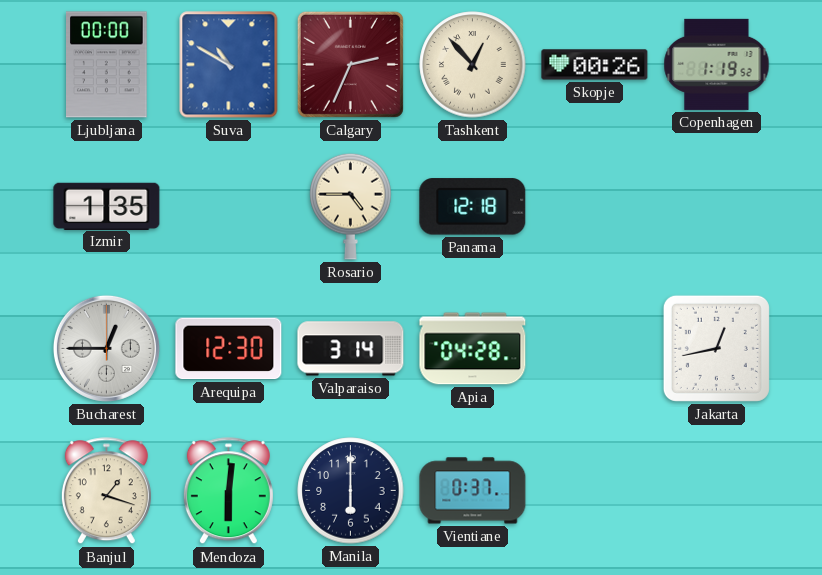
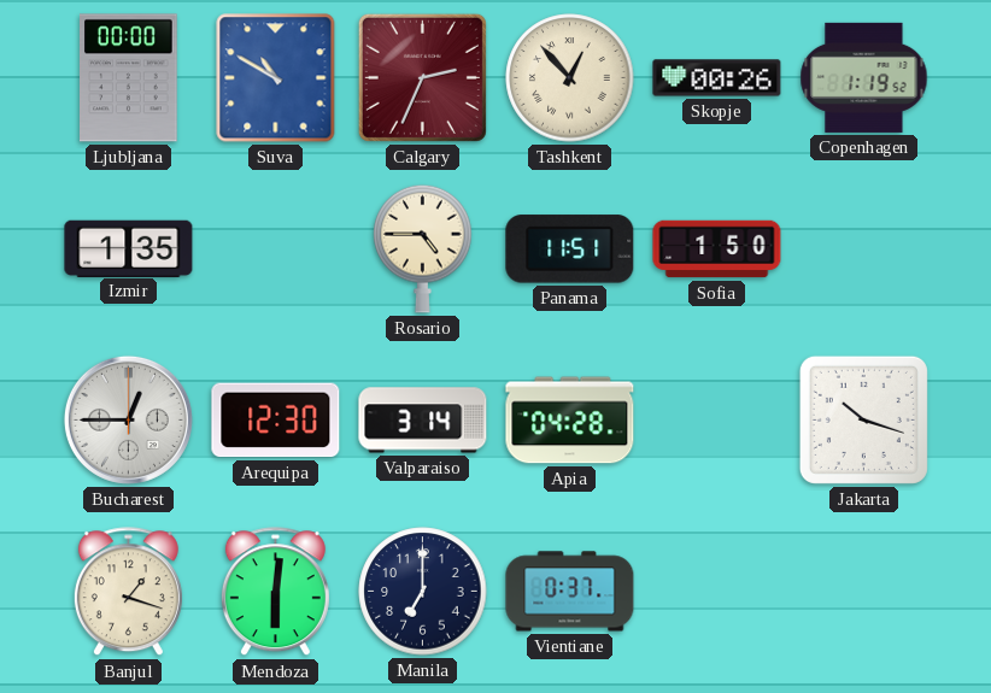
Panama: 12:18 -> 11:51
Sofia: none -> 1:50
Jakarta: 12:43 -> 10:18
Manila: 6:00 -> 7:00
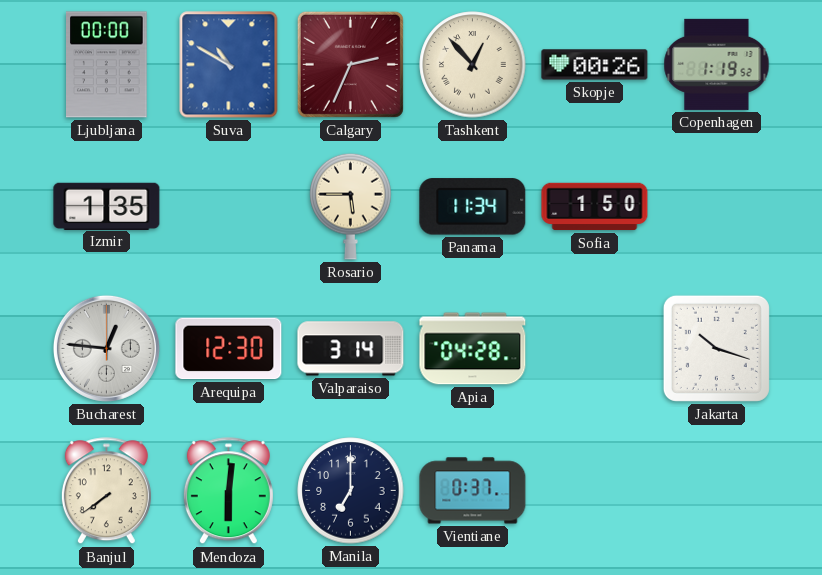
Rosario: 4:45 -> 5:45
Panama: 11:51 -> 11:34
Bucharest: 12:45 -> 12:46
Banjul: 1:18 -> 7:39
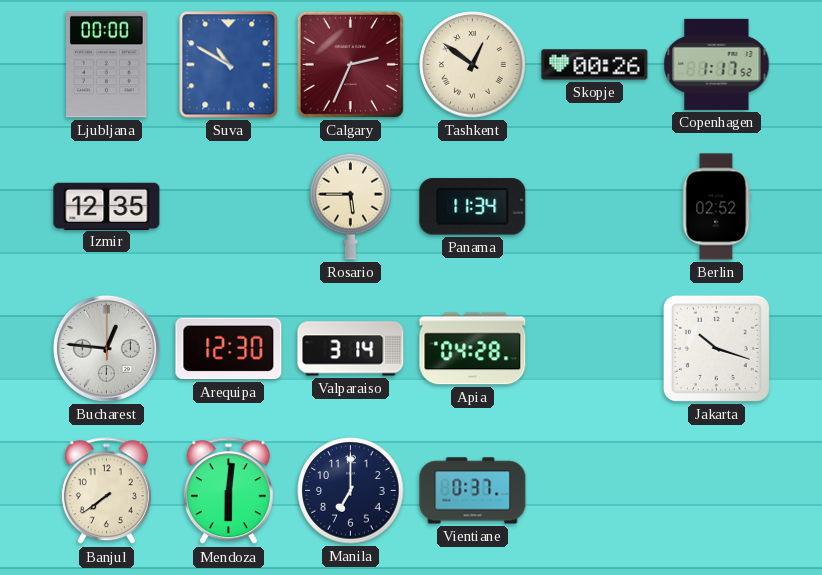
Tashkent: 12:53 -> 12:51
Copenhagen: 1:19 -> 1:17
Izmir: 1:35 -> 12:35
Sofia: 1:50 -> none
Berlin: none -> 02:52
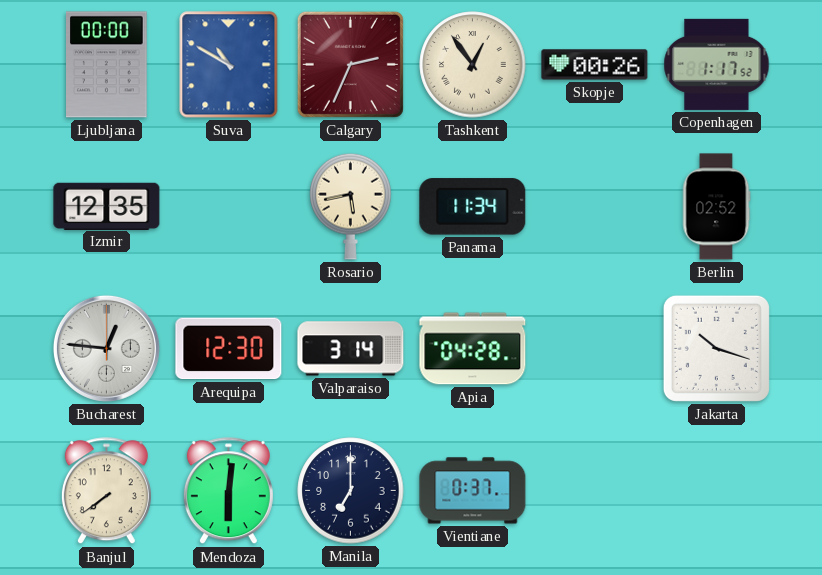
Tashkent: 12:51 -> 12:54
Rosario: 5:45 -> 5:43
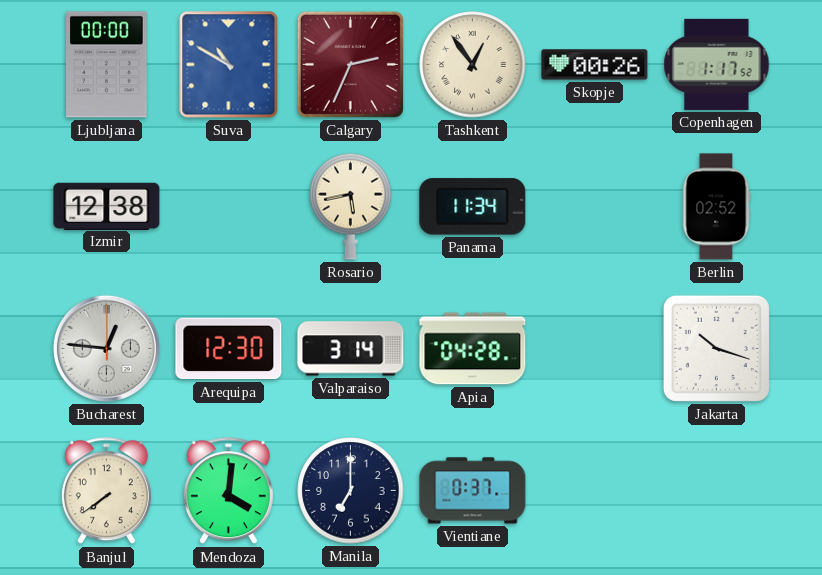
Izmir: 12:35 -> 12:38
Mendoza: 6:01 -> 4:01
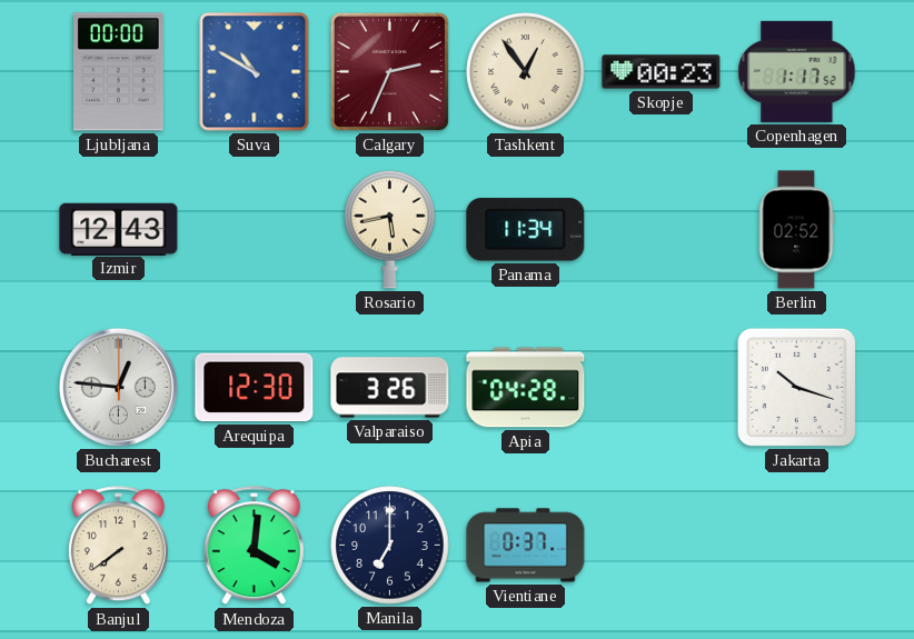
Skopje: 00:26 -> 00:23
Izmir: 12:38 -> 12:43
Valparaiso: 3:14 -> 3:26
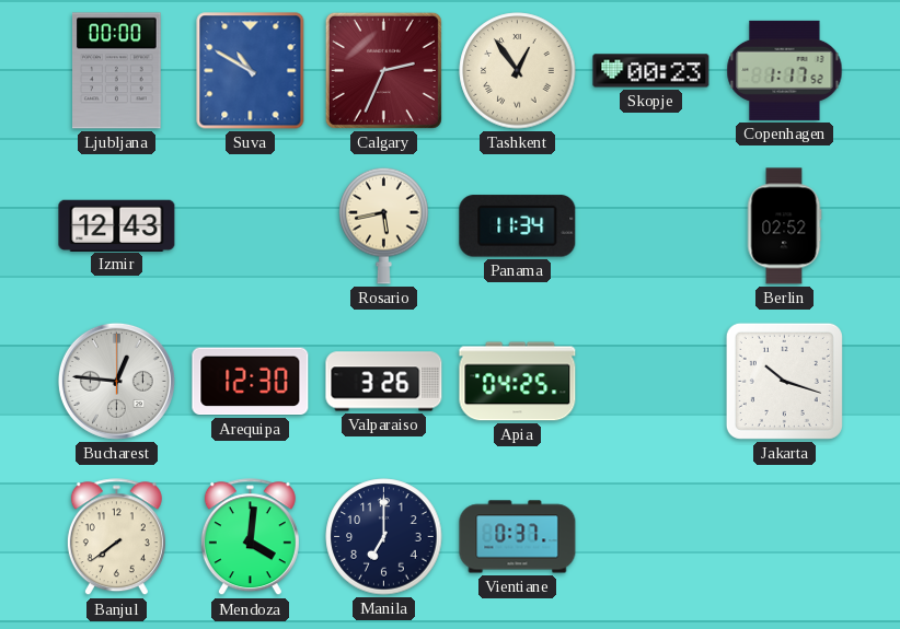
Apia: 04:28 -> 04:25
